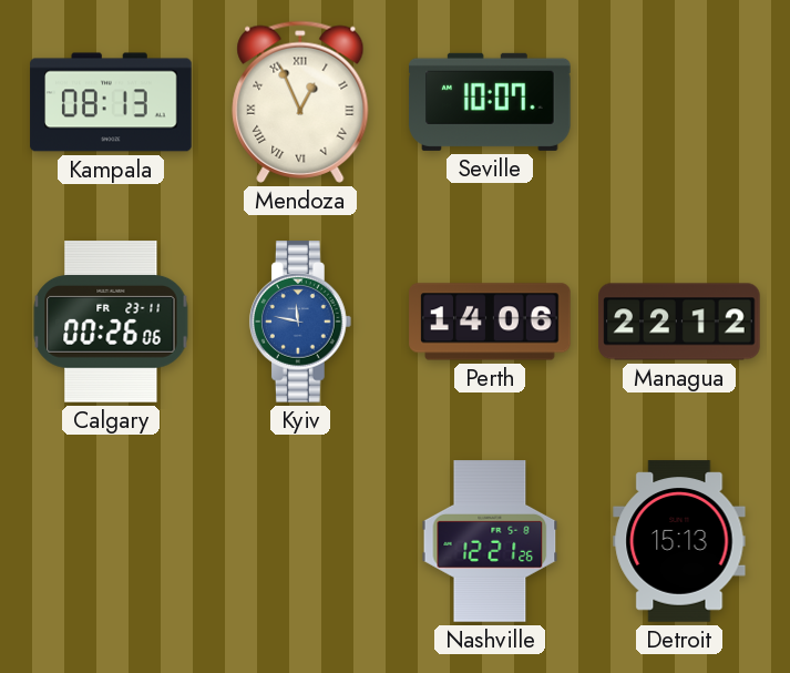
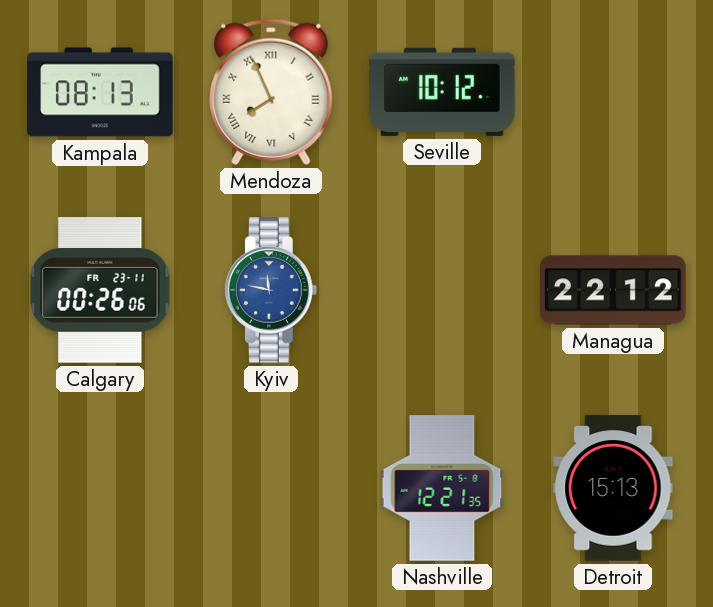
Mendoza: 12:56 -> 7:56
Seville: 10:07 -> 10:12
Perth: 14:06 -> none
Nashville: 12:21:26 -> 12:21:35
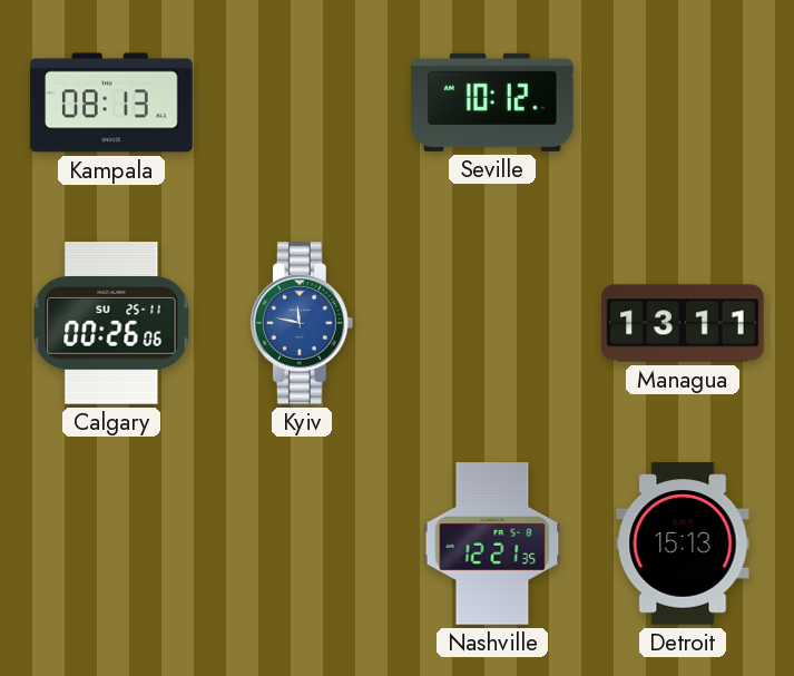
Mendoza: 7:56 -> none
Calgary date: FR 23-11 -> SU 25-11
Managua: 22:12 -> 13:11
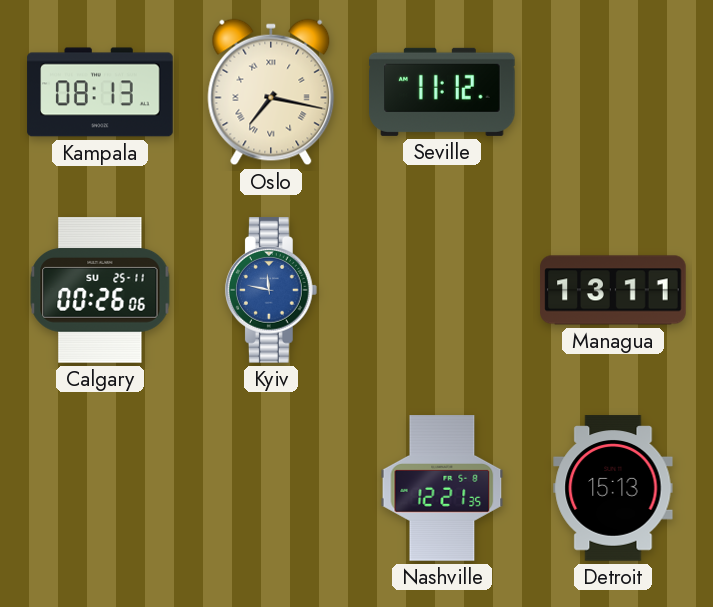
Oslo: none -> 7:17
Seville: 10:12 -> 11:12
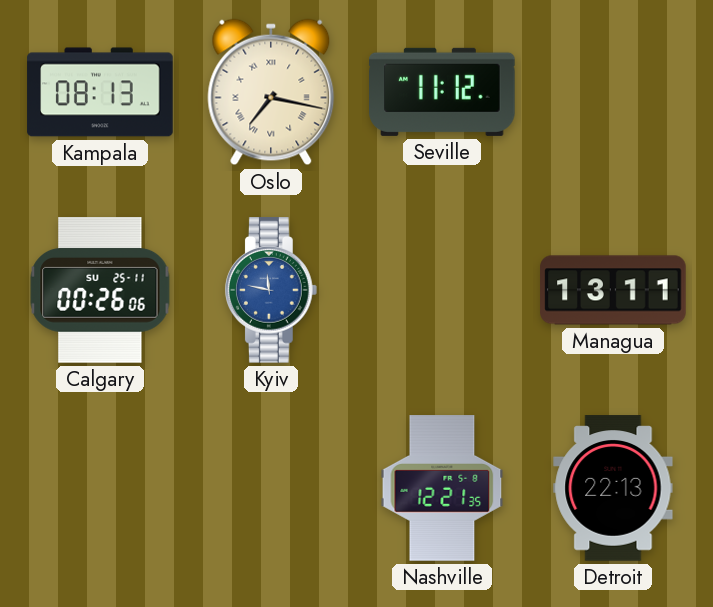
Detroit: 15:13 -> 22:13
